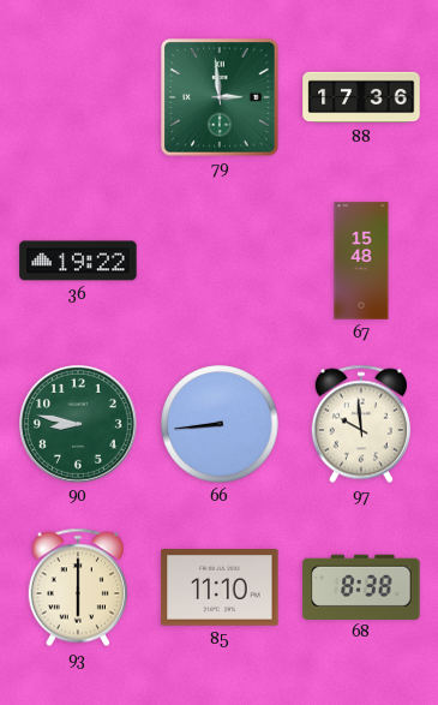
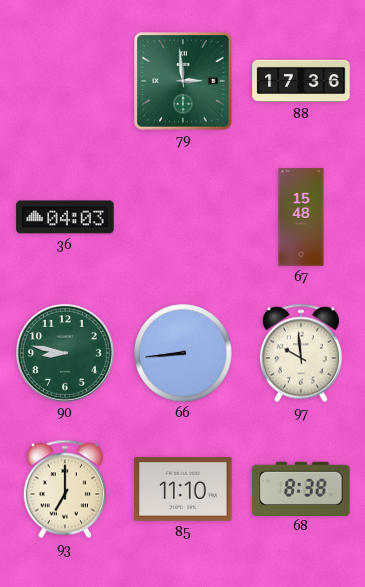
36: 19:22 -> 04:03
93: 6:00 -> 7:00
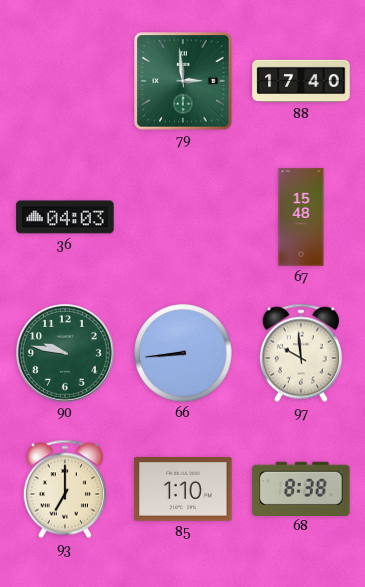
88: 17:36 -> 17:40
90: 8:47 -> 9:47
85: 11:10 -> 1:10
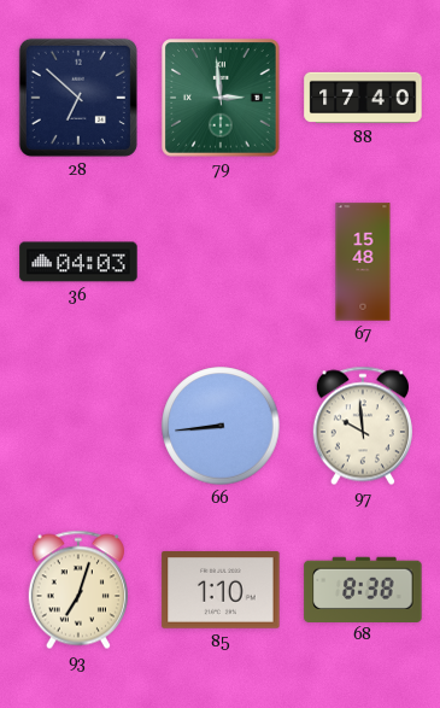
28: none -> 6:52
90: 9:47 -> none
93: 7:00 -> 7:03
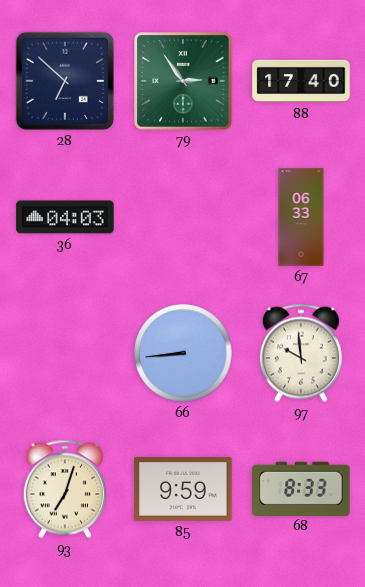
79: 2:59 -> 2:54
67: 15:48 -> 06:33
85: 1:10 -> 9:59
68: 8:38 -> 8:33
